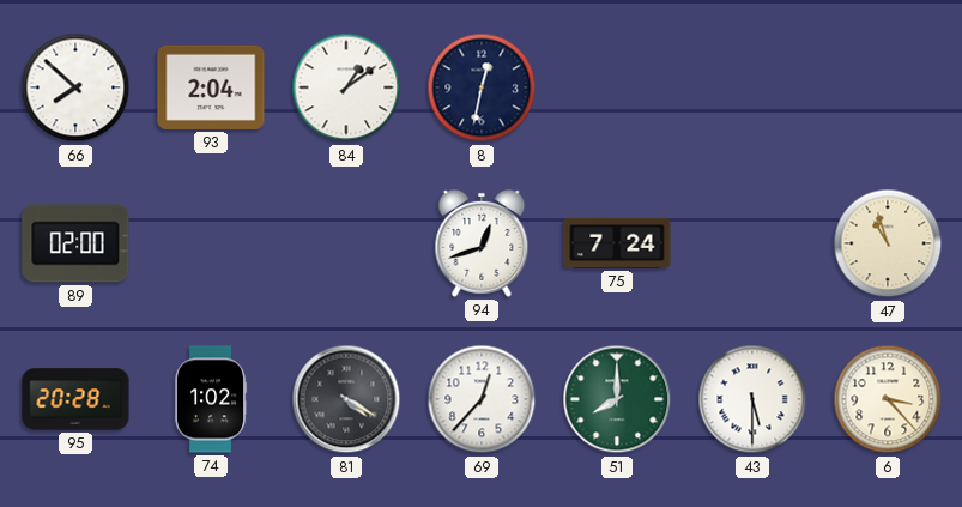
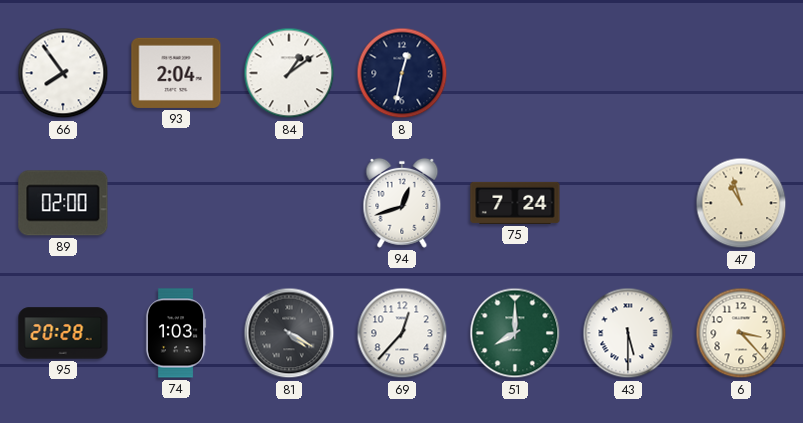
66: 7:52 -> 7:54
74: 1:02 -> 1:03
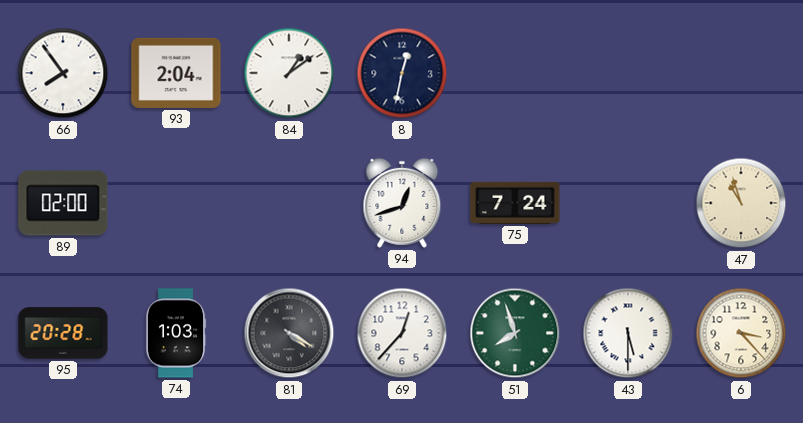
51: 8:00 -> 7:57
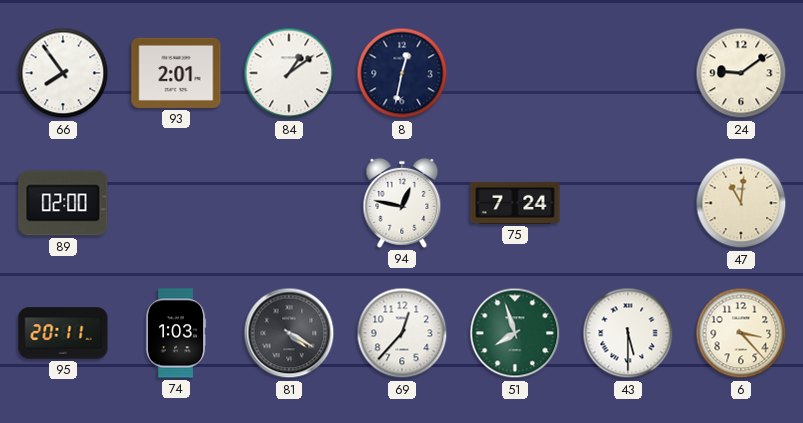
93: 2:04 -> 2:01
24: none -> 9:09
94: 12:42 -> 12:47
47: 10:57 -> 11:01
95: 20:28 -> 20:11
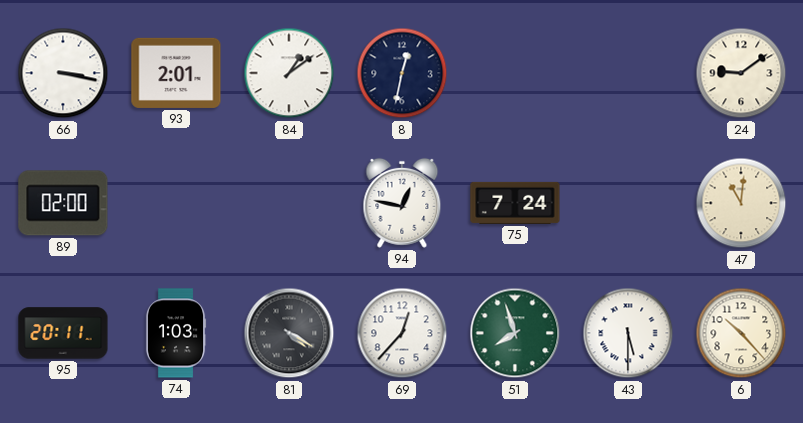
66: 7:54 -> 3:17
6: 3:23 -> 10:23
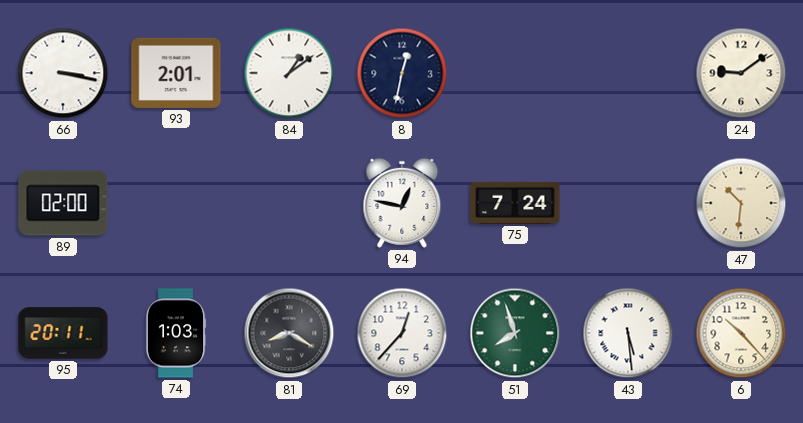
47: 11:01 -> 10:31
81: 4:20 -> 8:20
43: 5:30 -> 5:29
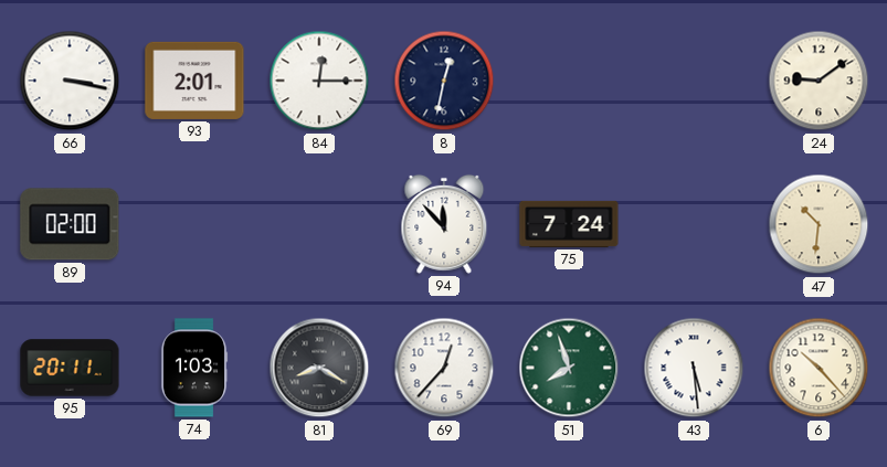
84: 1:09 -> 12:15
94: 12:47 -> 11:53
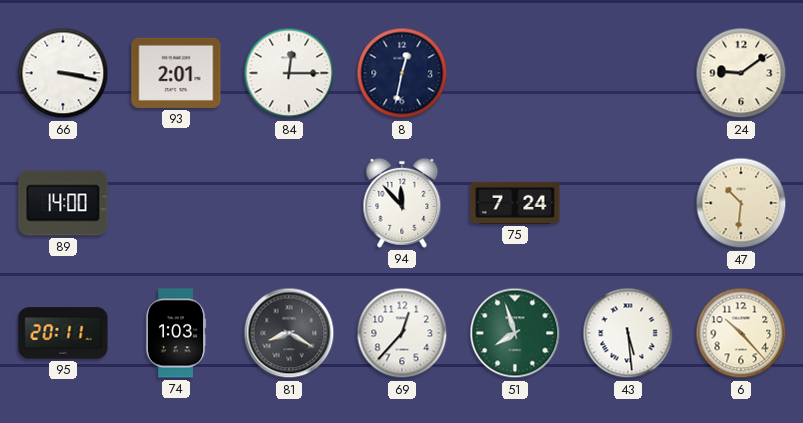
89: 02:00 -> 14:00
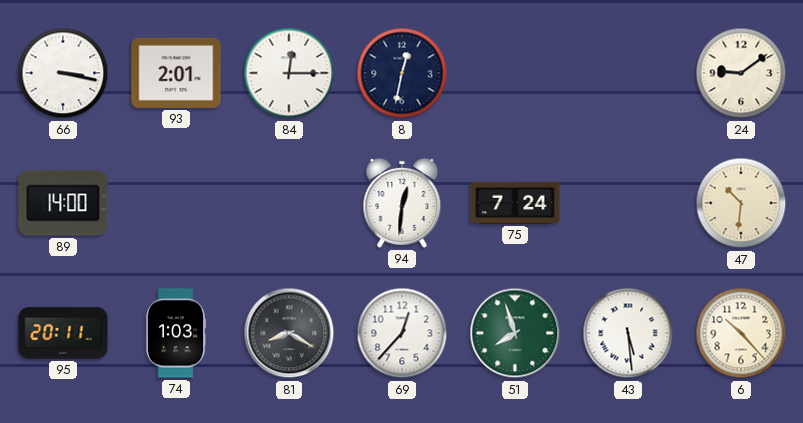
94: 11:53 -> 12:31
